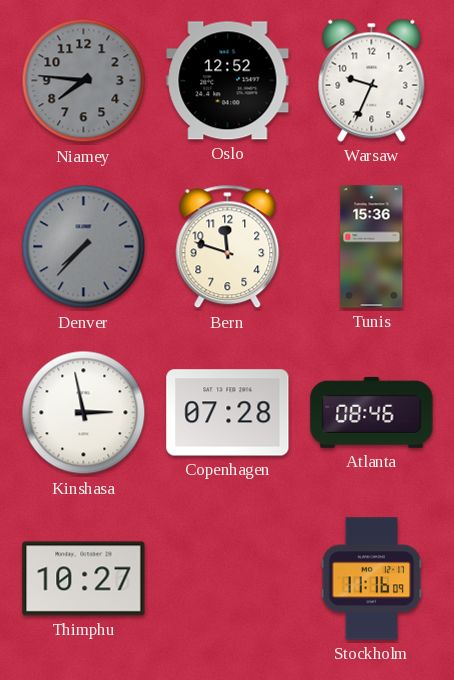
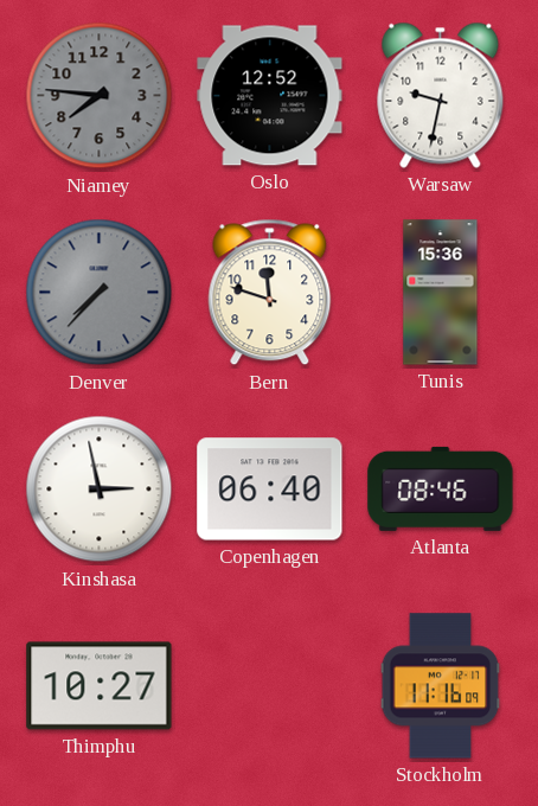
Warsaw: 9:34 -> 9:32
Copenhagen: 07:28 -> 06:40
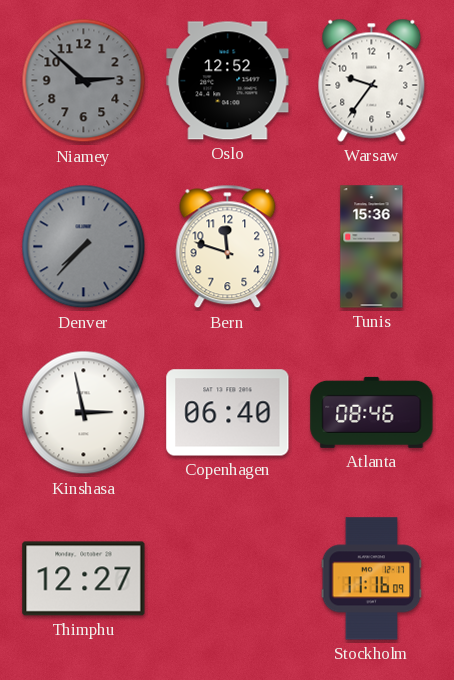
Niamey: 7:46 -> 2:52
Warsaw: 9:32 -> 9:36
Thimphu: 10:27 -> 12:27
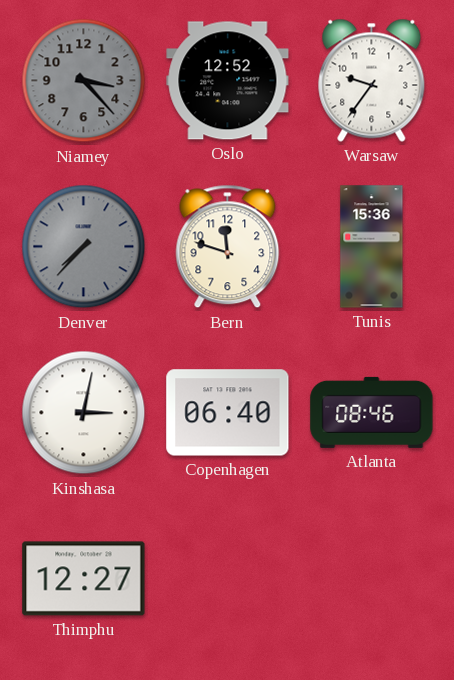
Niamey: 2:52 -> 3:23
Kinshasa: 2:58 -> 3:02
Stockholm: 11:16 -> none
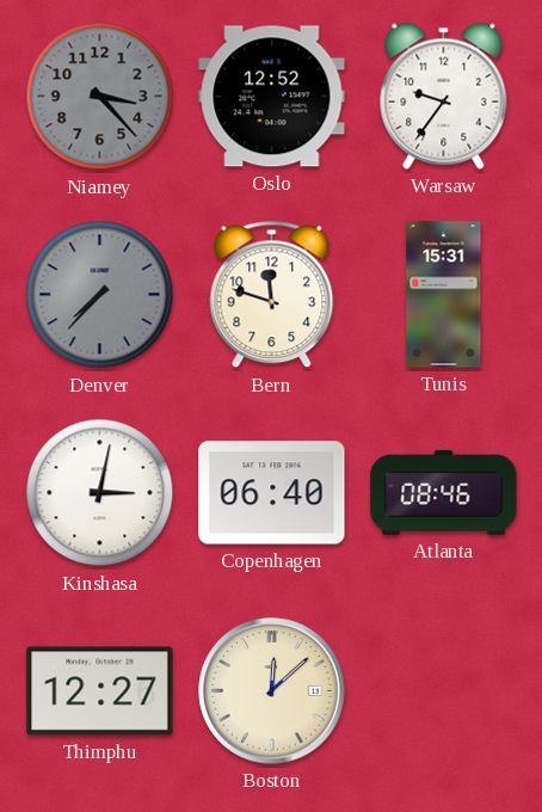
Tunis: 15:36 -> 15:31
Boston: none -> 12:08
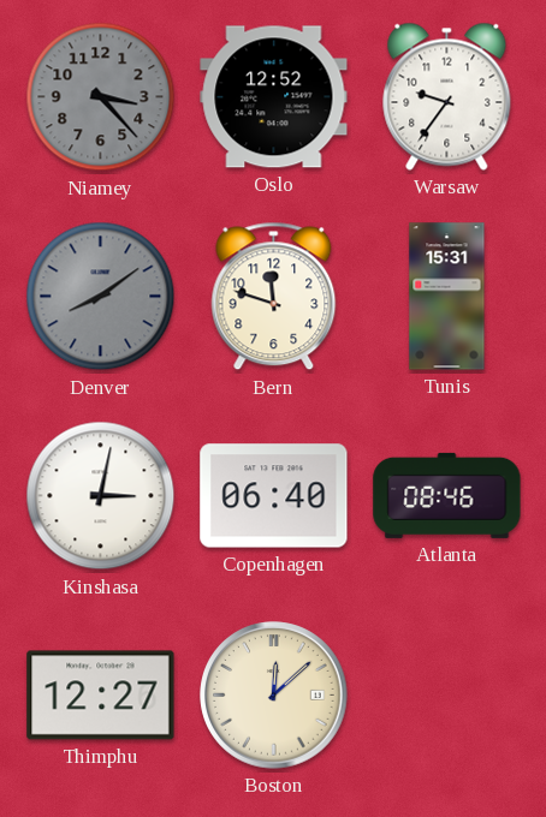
Denver: 7:37 -> 8:09
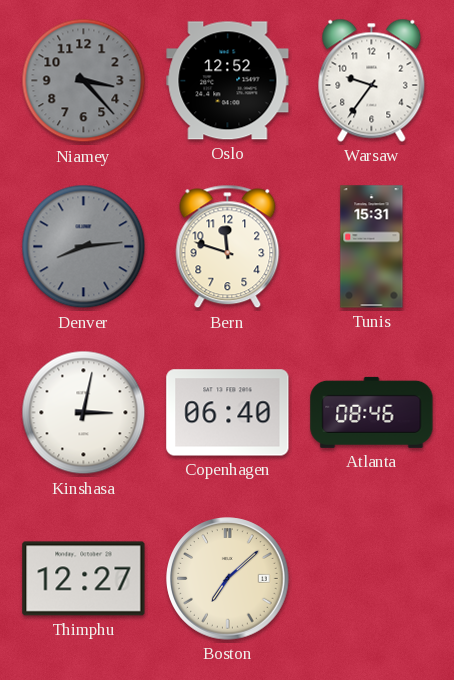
Denver: 8:09 -> 8:14
Boston: 12:08 -> 7:08
